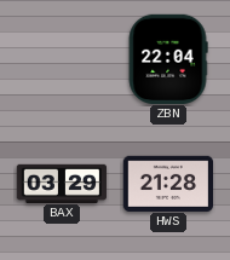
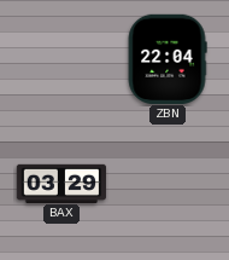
HWS: 21:28 -> none
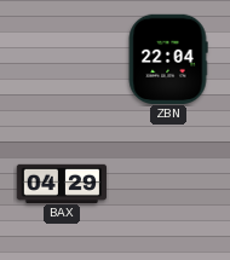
BAX: 03:29 -> 04:29
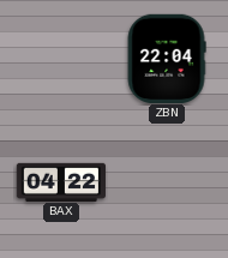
BAX: 04:29 -> 04:22
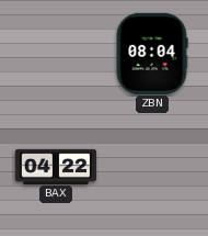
ZBN: 22:04 -> 08:04
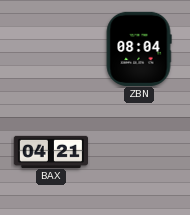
BAX: 04:22 -> 04:21
